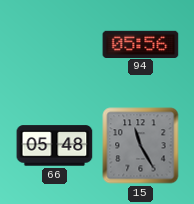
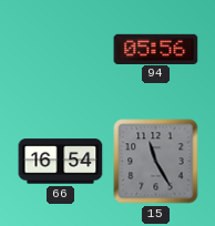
66: 05:48 -> 16:54
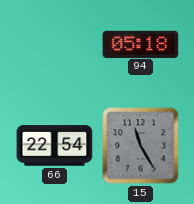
94: 05:56 -> 05:18
66: 16:54 -> 22:54
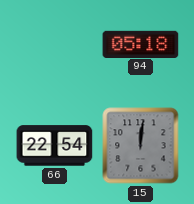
15: 11:25 -> 12:01
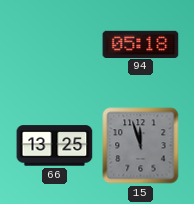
66: 22:54 -> 13:25
15: 12:01 -> 11:57
